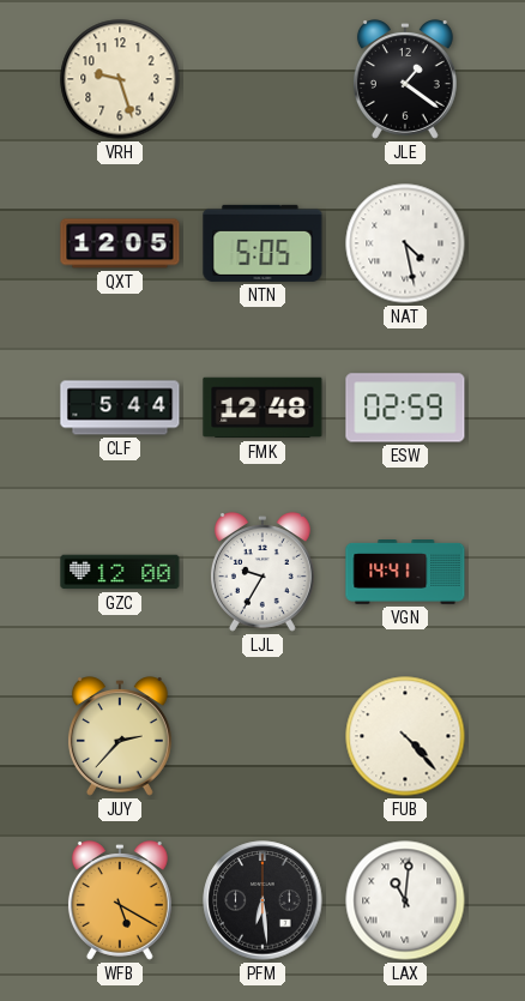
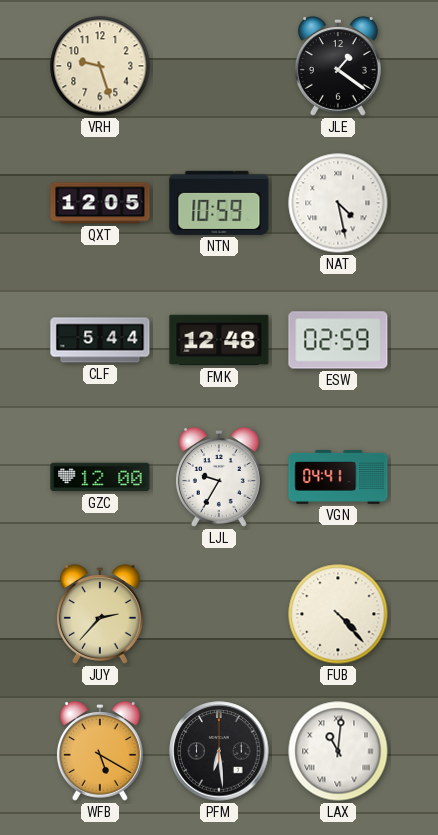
NTN: 5:05 -> 10:59
VGN: 14:41 -> 04:41
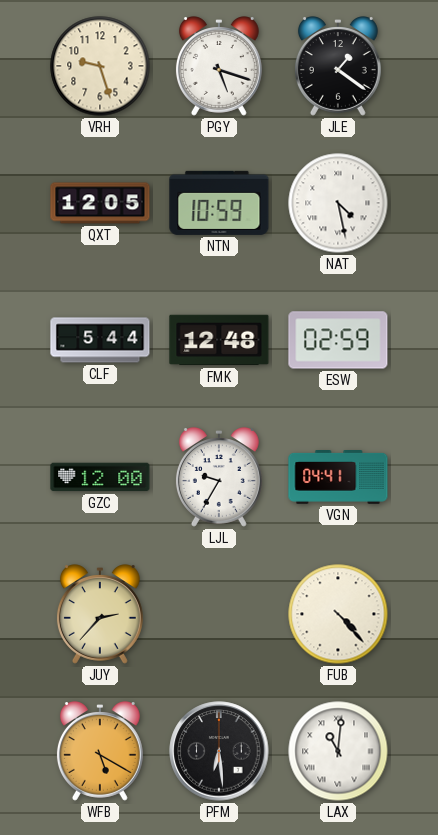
PGY: none -> 5:18
